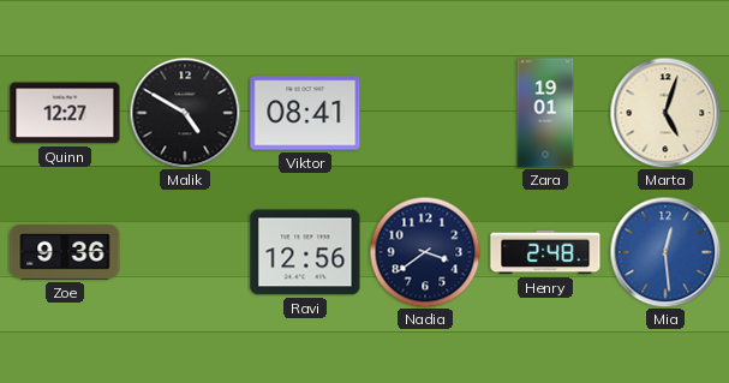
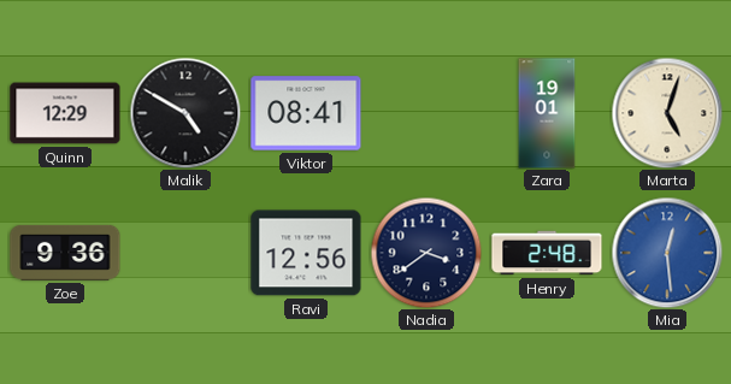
Quinn: 12:27 -> 12:29
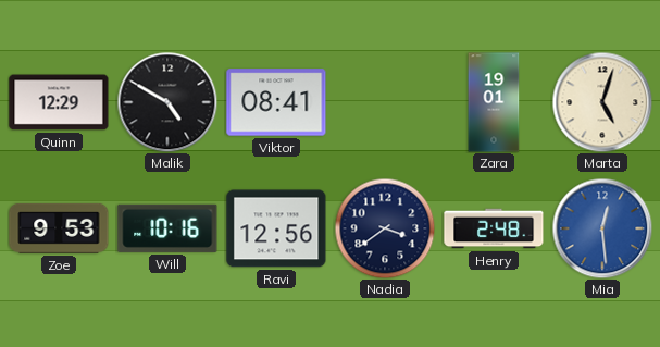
Zoe: 9:36 -> 9:53
Will: none -> 10:16
